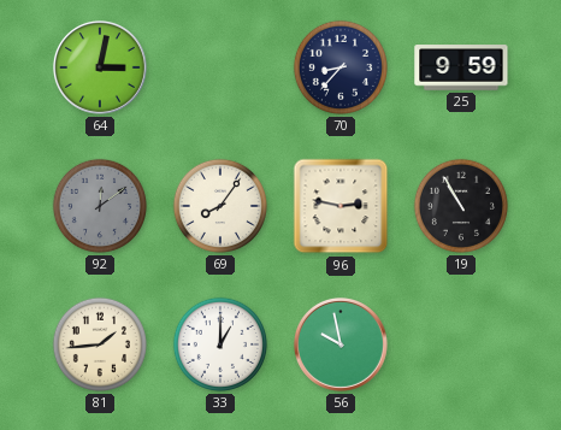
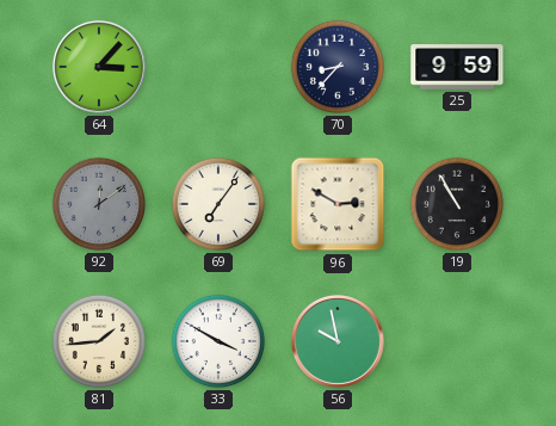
64: 3:02 -> 3:07
69: 8:06 -> 7:06
96: 2:47 -> 2:50
33: 1:00 -> 3:50
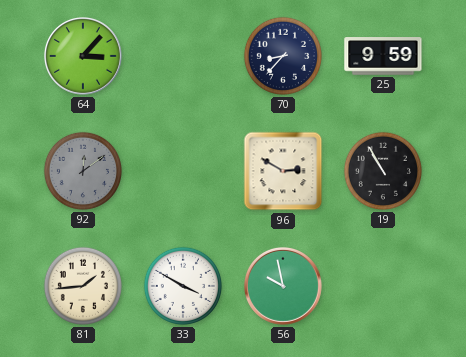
69: 7:06 -> none
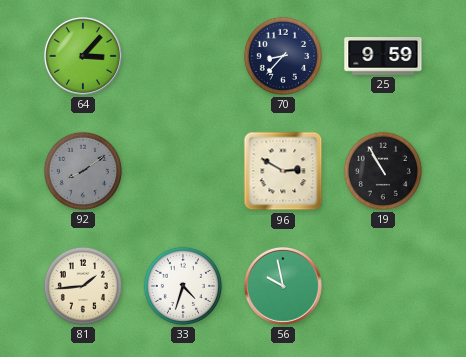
92: 12:09 -> 8:09
33: 3:50 -> 4:33
